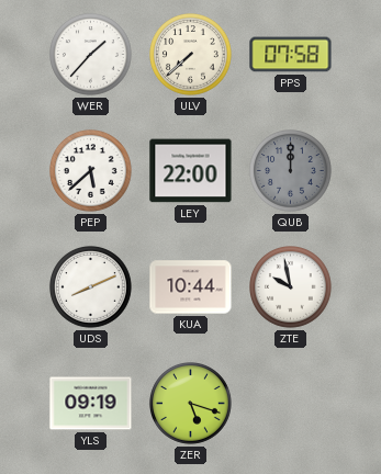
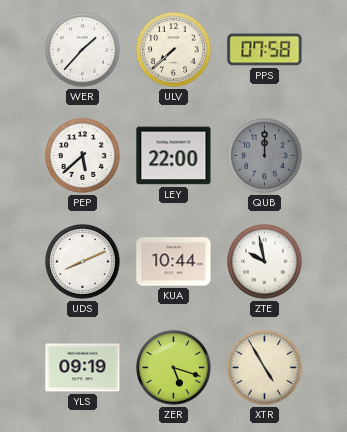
XTR: none -> 4:55
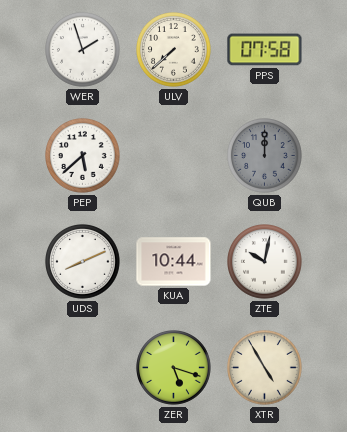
WER: 1:37 -> 1:57
LEY: 22:00 -> none
ZTE: 9:58 -> 10:02
YLS: 09:19 -> none
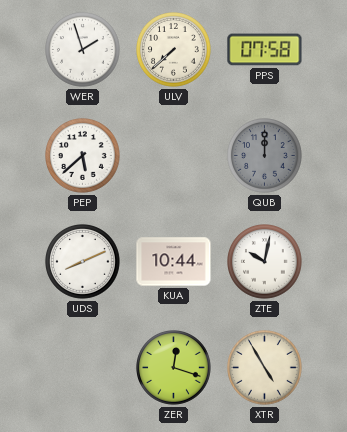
ZER: 5:18 -> 12:18
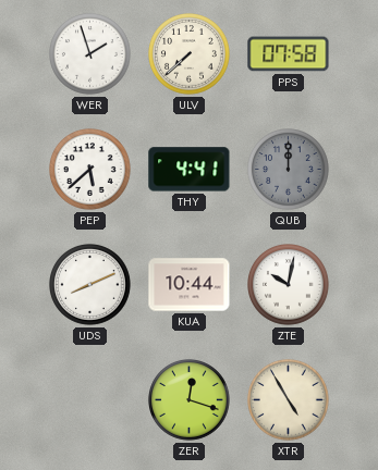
THY: none -> 4:41
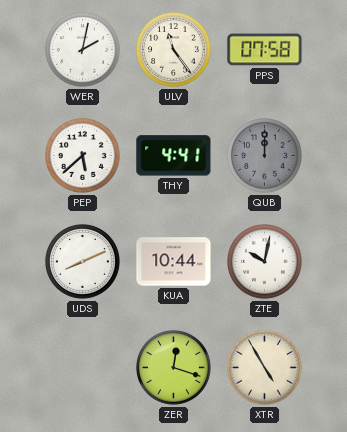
WER: 1:57 -> 2:02
ULV: 7:38 -> 11:24
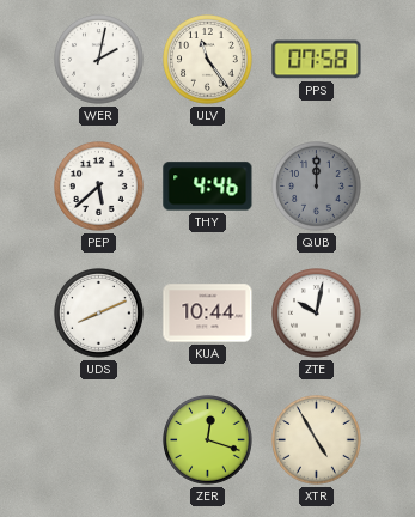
THY: 4:41 -> 4:46
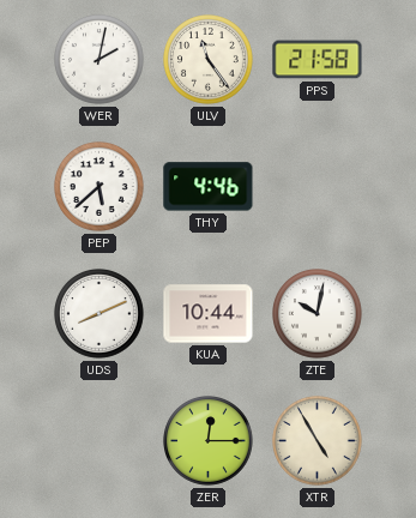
PPS: 07:58 -> 21:58
QUB: 12:00 -> none
ZER: 12:18 -> 12:15
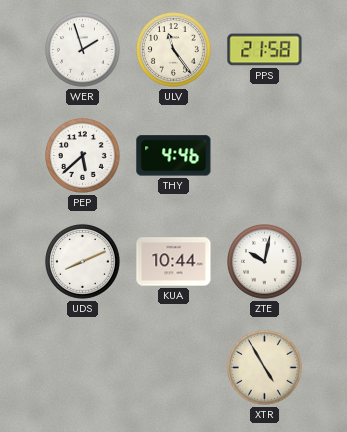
WER: 2:02 -> 1:57
ZER: 12:15 -> none
